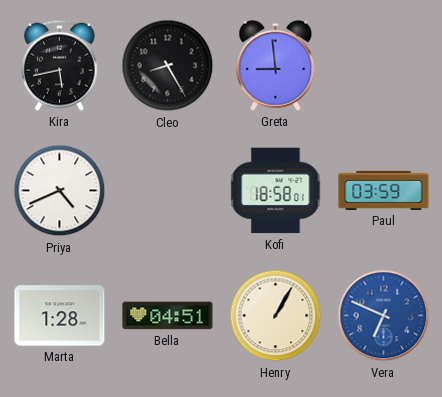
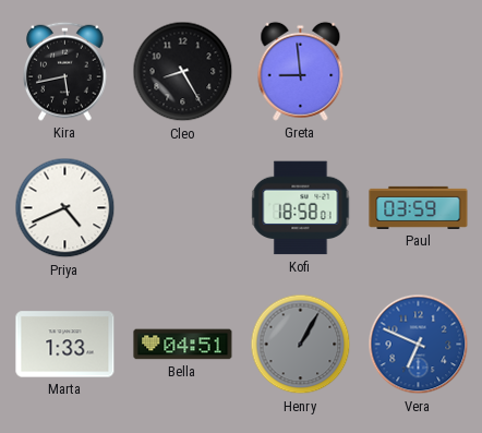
Marta: 1:28 -> 1:33
Henry dial: cream -> grey
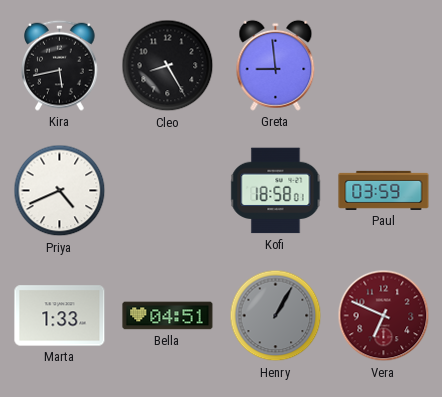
Vera dial: blue -> burgundy
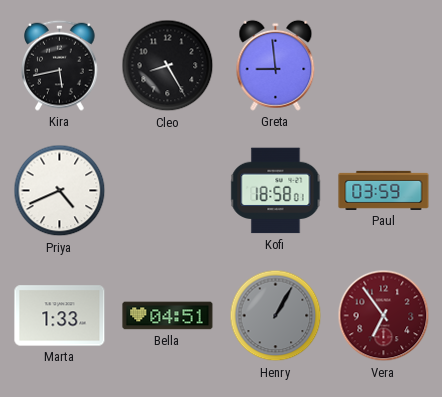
Vera: 6:49 -> 6:54
